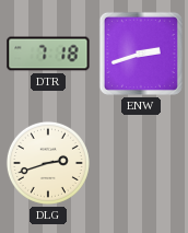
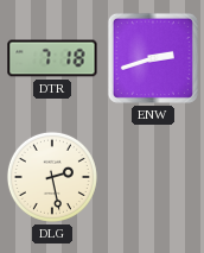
DLG: 2:42 -> 2:28
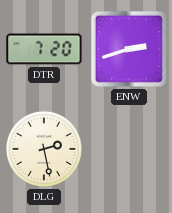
DTR: 7:18 -> 7:20
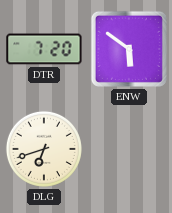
ENW: 2:42 -> 5:51
DLG: 2:28 -> 6:42
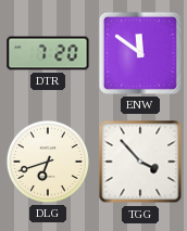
ENW: 5:51 -> 11:51
TGG: none -> 3:53
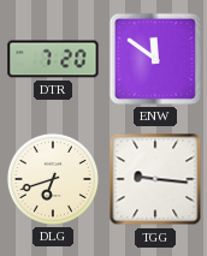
TGG: 3:53 -> 9:16
